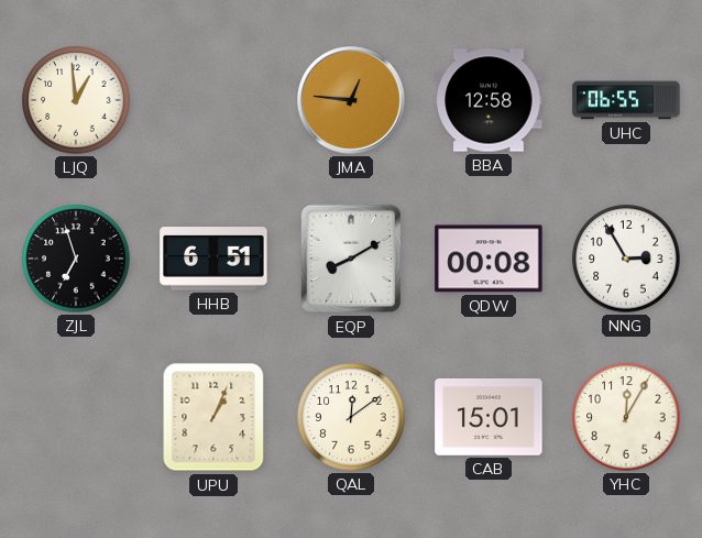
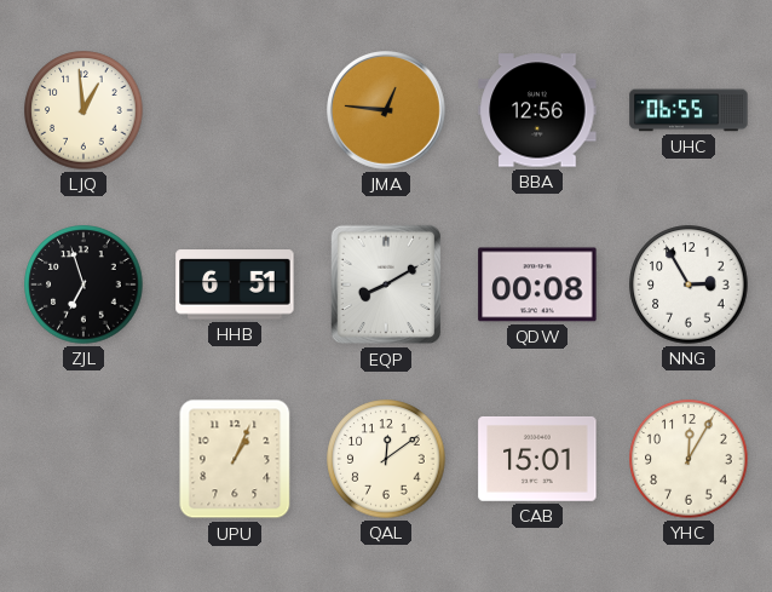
BBA: 12:58 -> 12:56
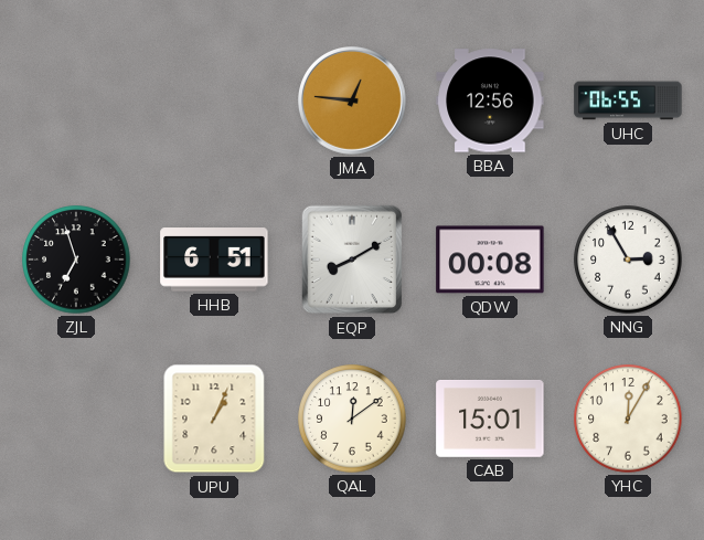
LJQ: 12:59 -> none
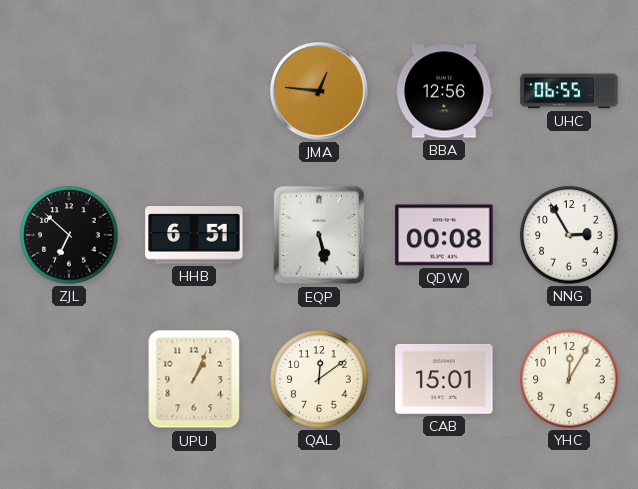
ZJL: 6:57 -> 6:52
EQP: 8:10 -> 5:28
